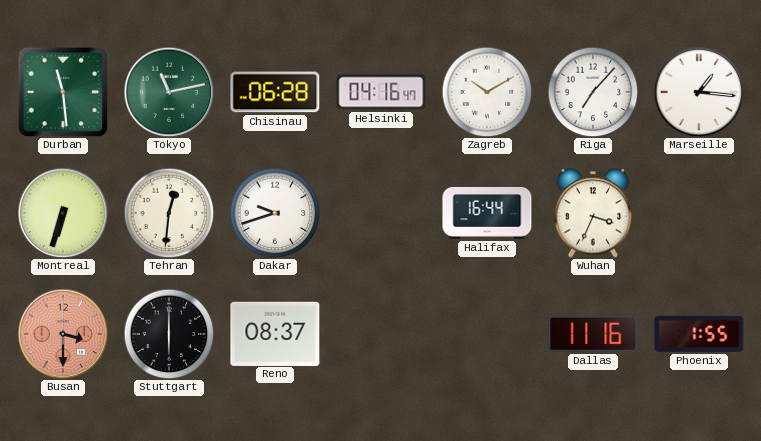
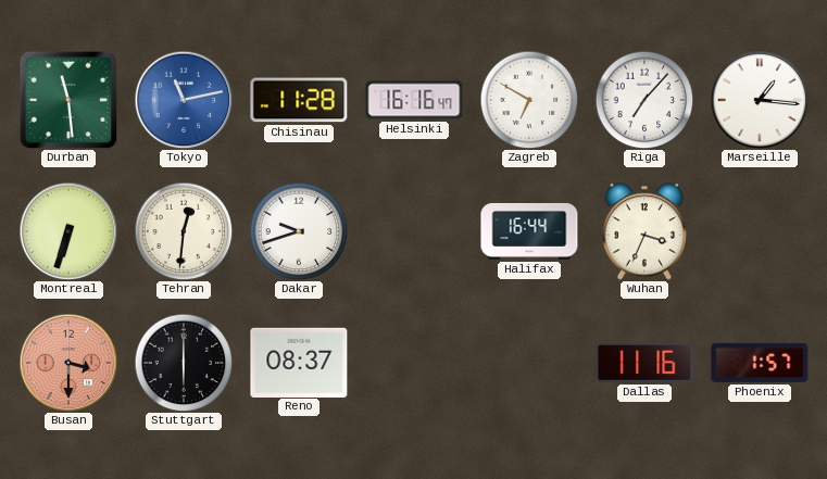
Tokyo dial: green -> blue
Chisinau: 06:28 -> 11:28
Helsinki: 04:16 -> 16:16
Zagreb: 10:10 -> 6:50
Phoenix: 1:55 -> 1:57
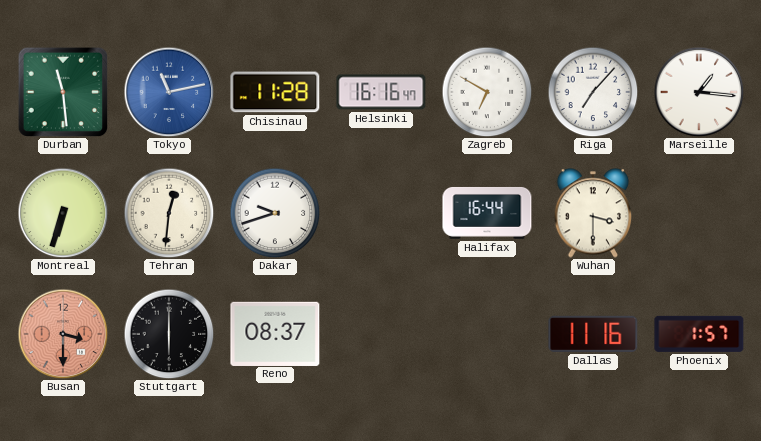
Wuhan: 3:34 -> 3:30
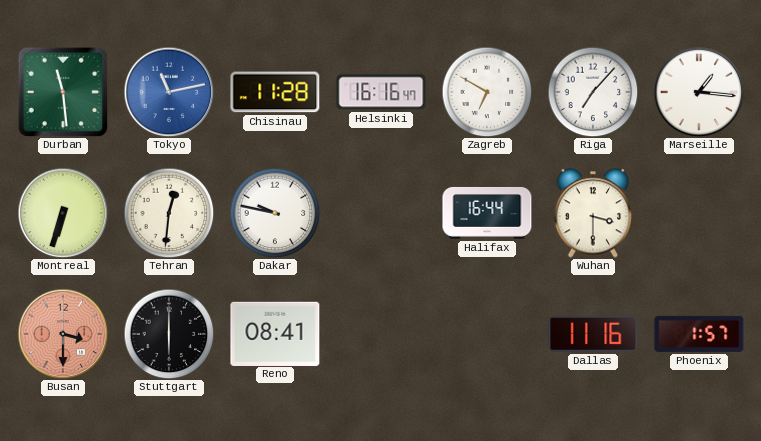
Dakar: 9:42 -> 9:47
Reno: 08:37 -> 08:41
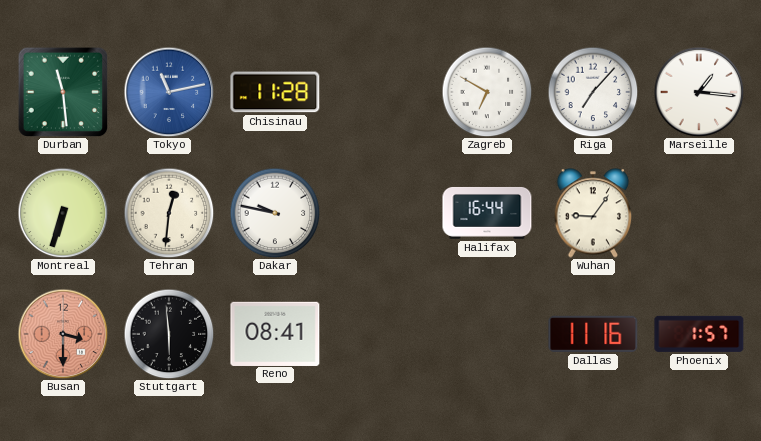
Helsinki: 16:16 -> none
Wuhan: 3:30 -> 9:06
Stuttgart: 6:00 -> 5:59
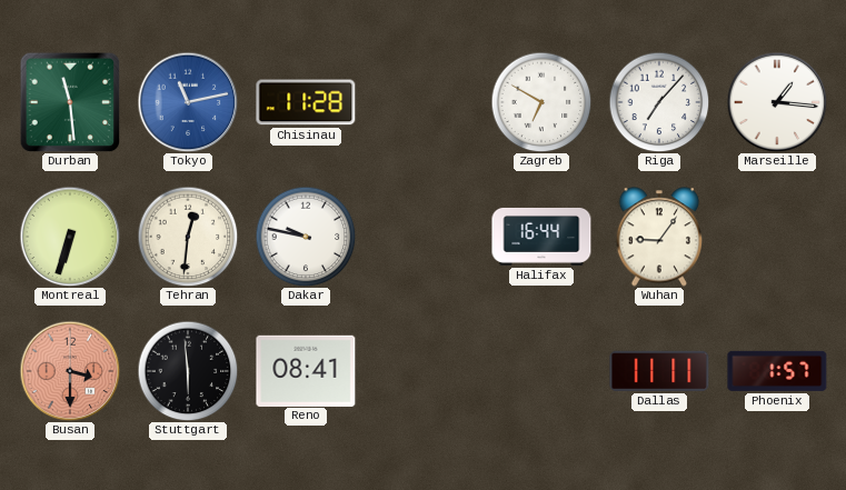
Dallas: 11:16 -> 11:11
